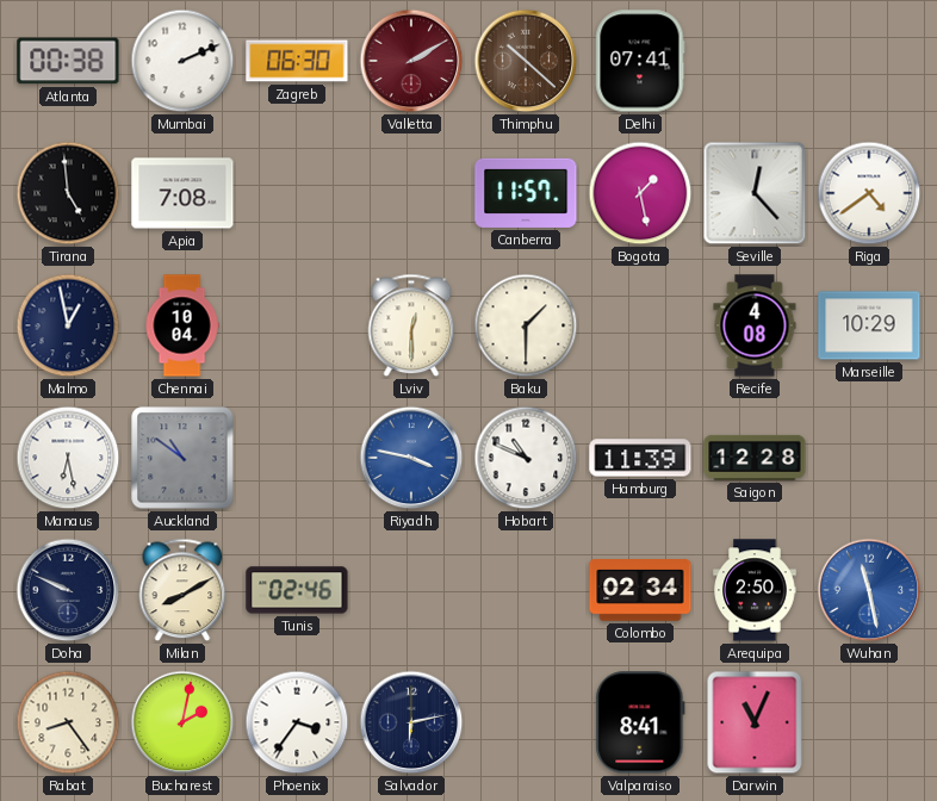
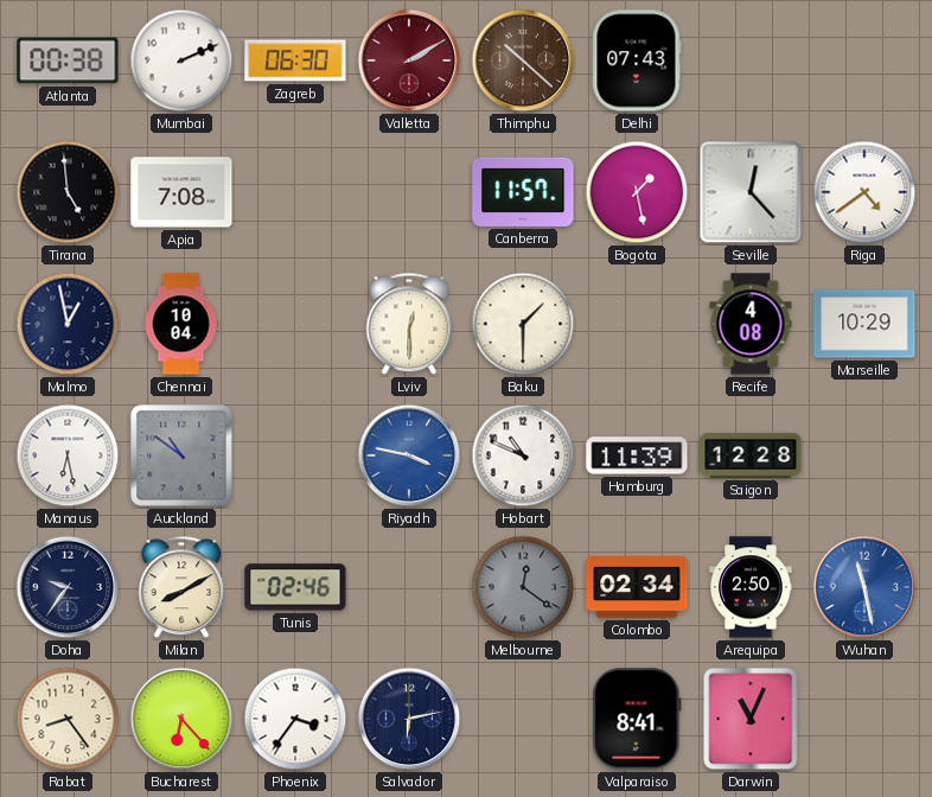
Delhi: 07:41 -> 07:43
Doha: 9:49 -> 9:36
Melbourne: none -> 12:21
Bucharest: 2:02 -> 6:23
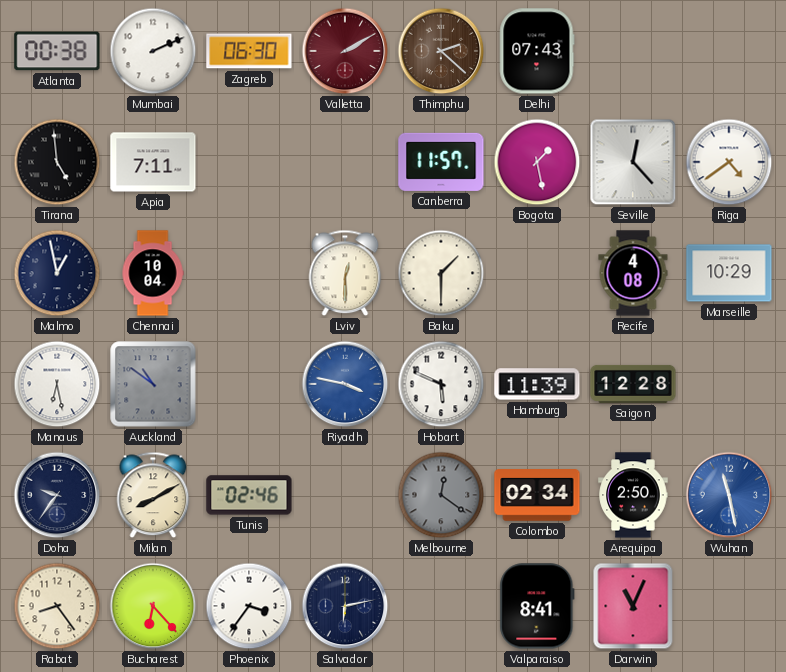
Thimphu: 10:22 -> 2:22
Apia: 7:08 -> 7:11
Hobart: 10:49 -> 5:49
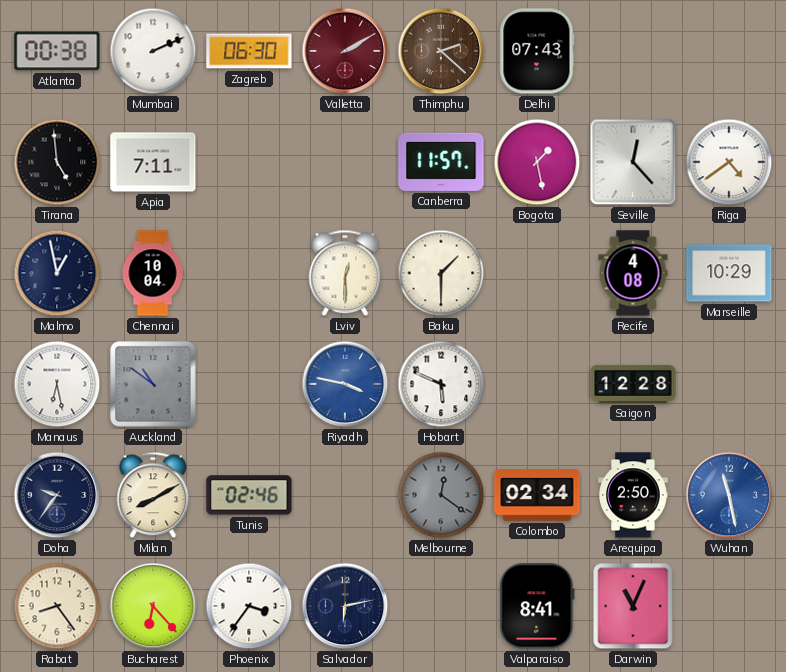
Hamburg: 11:39 -> none
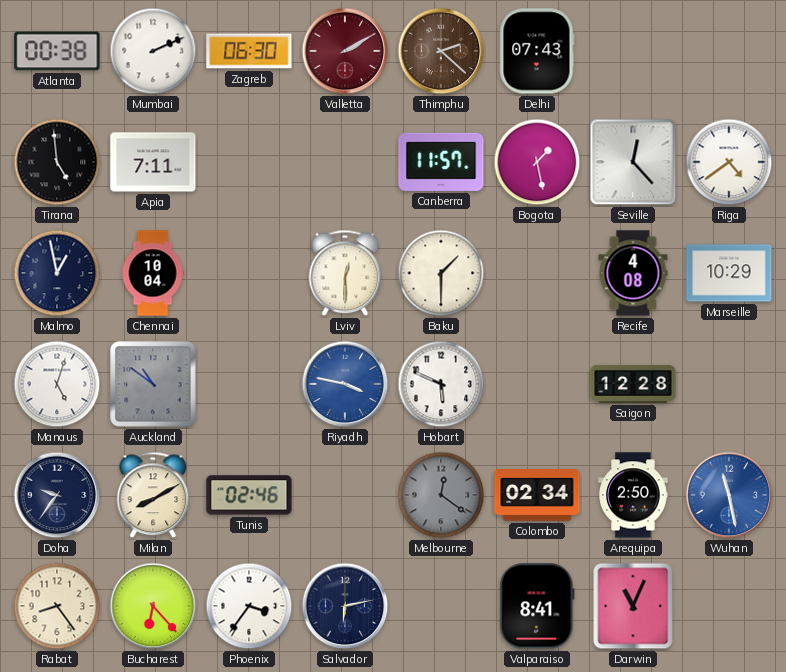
Manaus: 6:28 -> 5:03
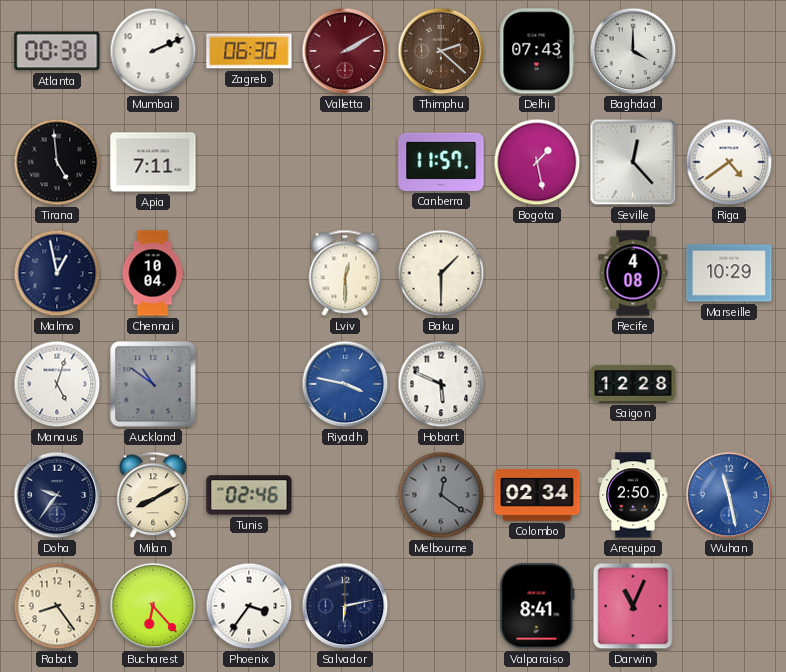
Baghdad: none -> 4:00
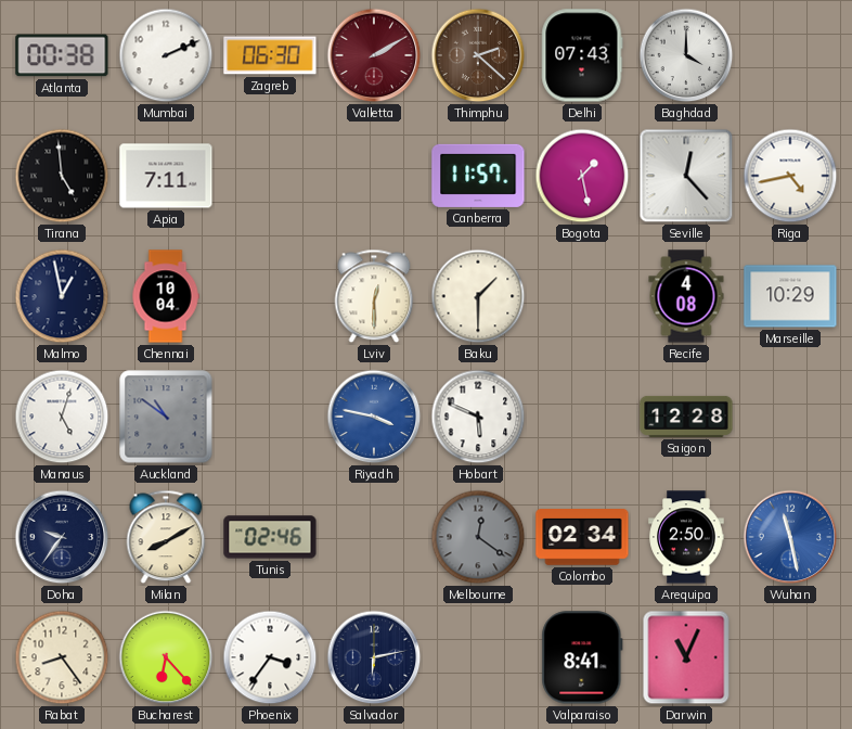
Riga: 4:39 -> 4:43
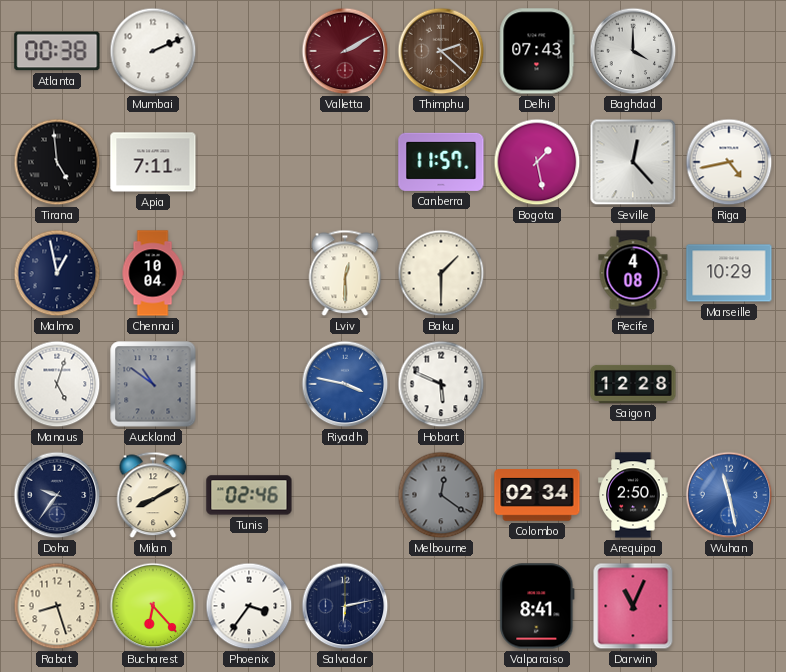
Zagreb: 06:30 -> none
Rabat: 8:24 -> 8:27
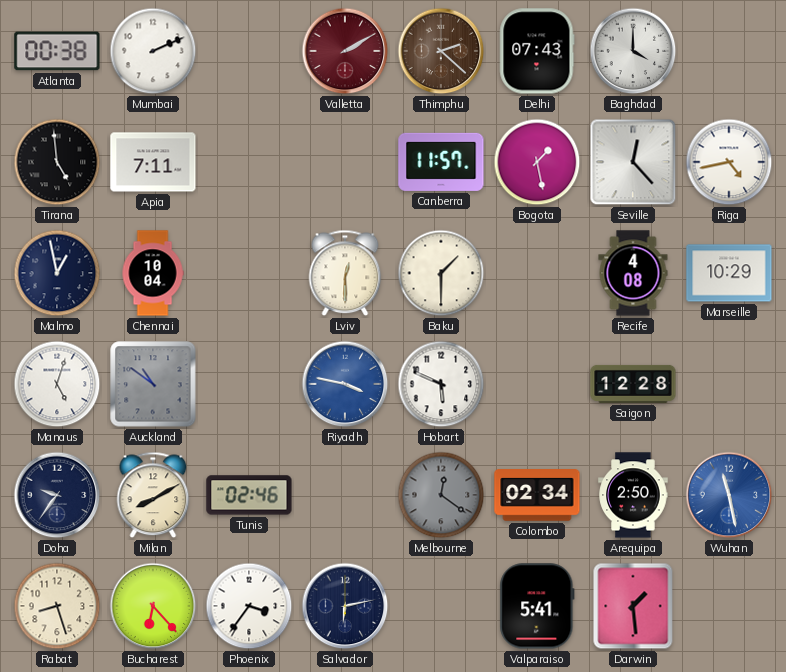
Valparaiso: 8:41 -> 5:41
Darwin: 11:04 -> 1:29
